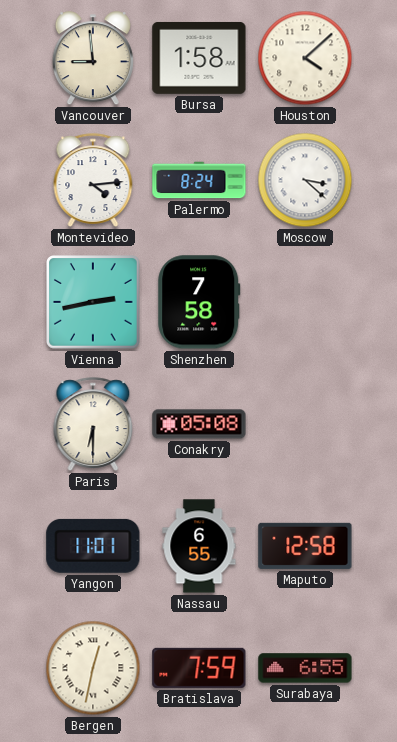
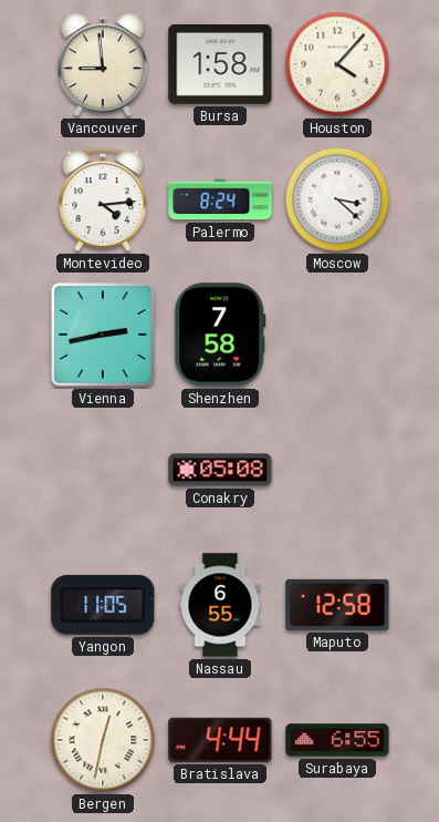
Houston: 4:08 -> 4:07
Paris: 6:30 -> none
Yangon: 11:01 -> 11:05
Bratislava: 7:59 -> 4:44
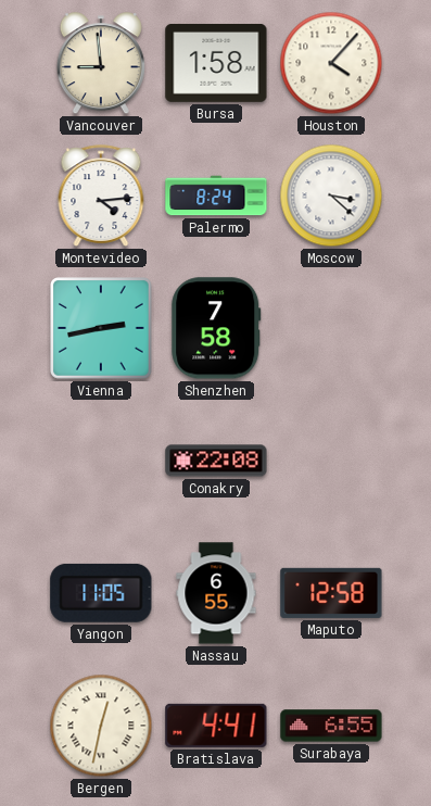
Conakry: 05:08 -> 22:08
Bratislava: 4:44 -> 4:41
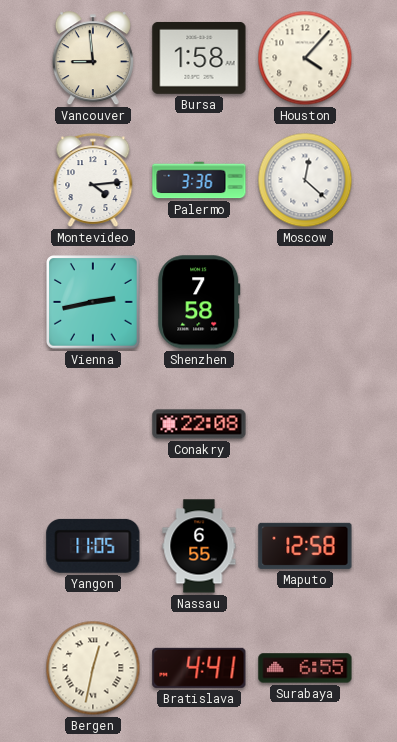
Palermo: 8:24 -> 3:36
Moscow: 3:22 -> 12:22
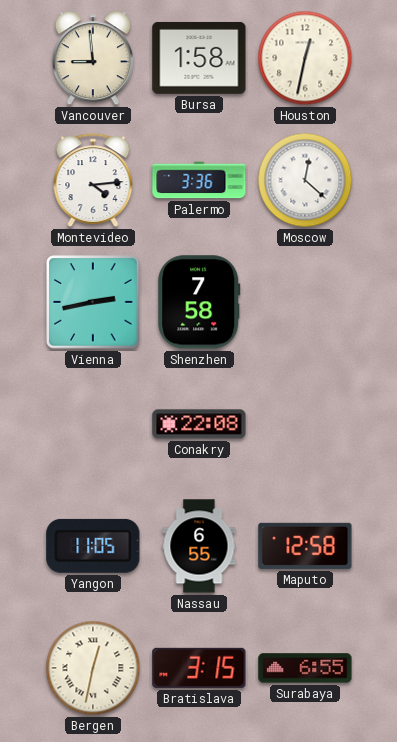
Houston: 4:07 -> 12:32
Bratislava: 4:41 -> 3:15
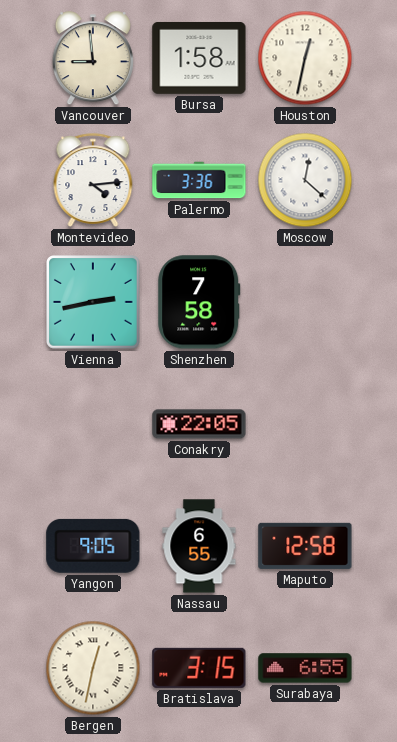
Conakry: 22:08 -> 22:05
Yangon: 11:05 -> 9:05
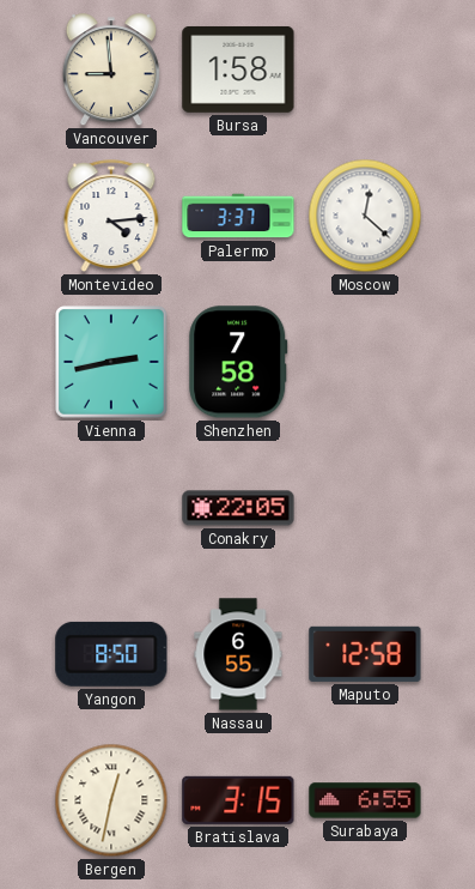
Houston: 12:32 -> none
Palermo: 3:36 -> 3:37
Yangon: 9:05 -> 8:50
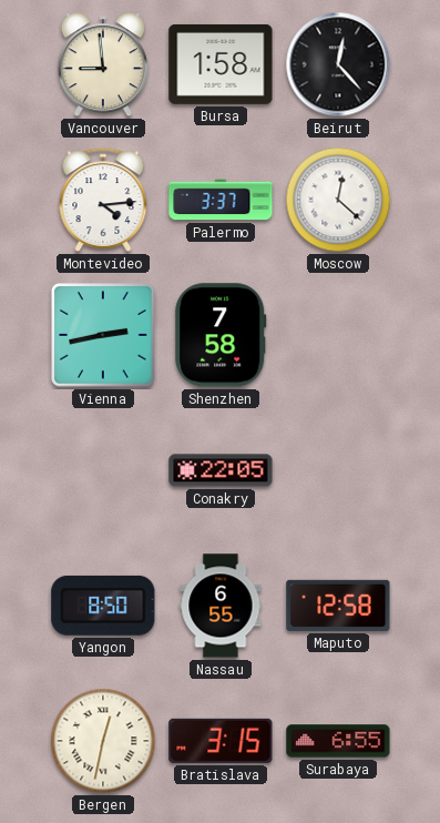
Beirut: none -> 12:23
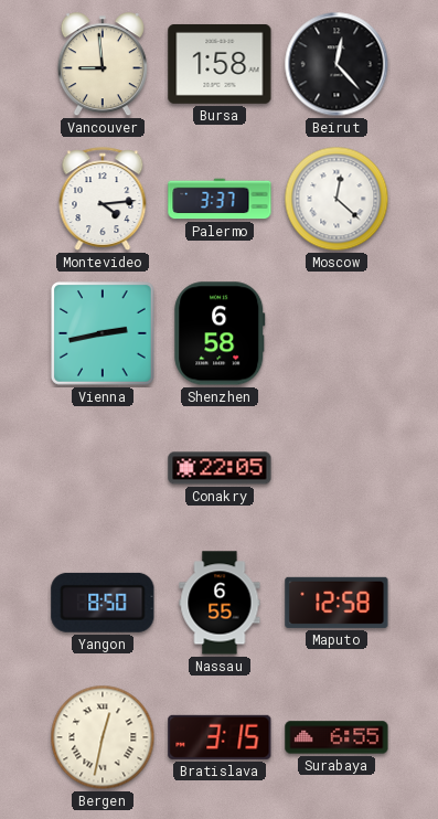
Shenzhen: 7:58 -> 6:58
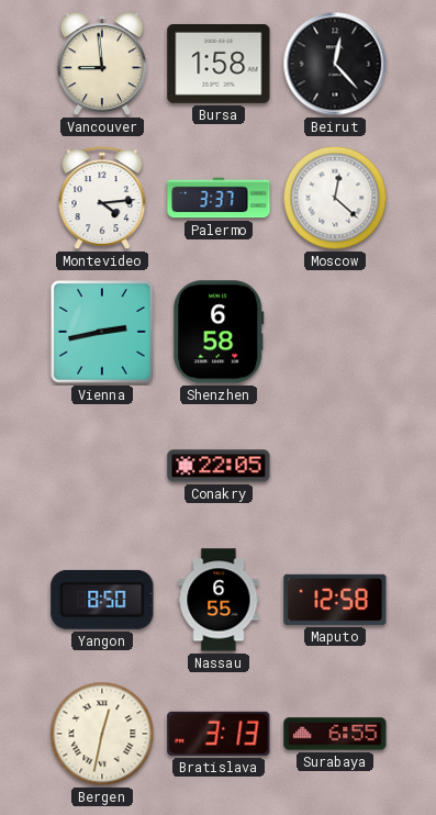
Bratislava: 3:15 -> 3:13
